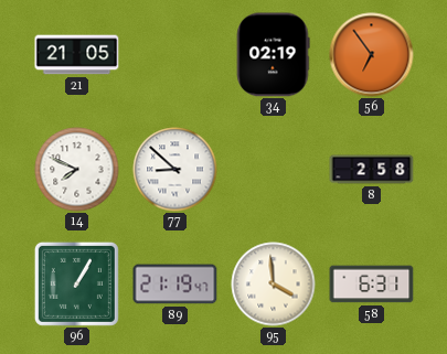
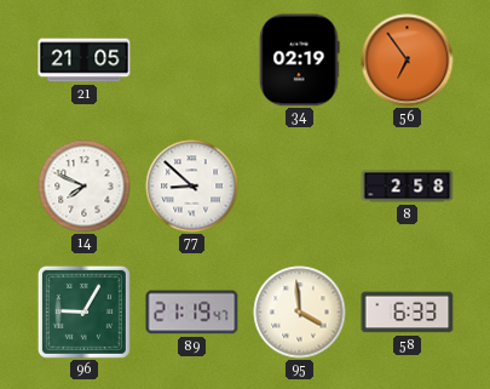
96: 1:05 -> 9:05
58: 6:31 -> 6:33
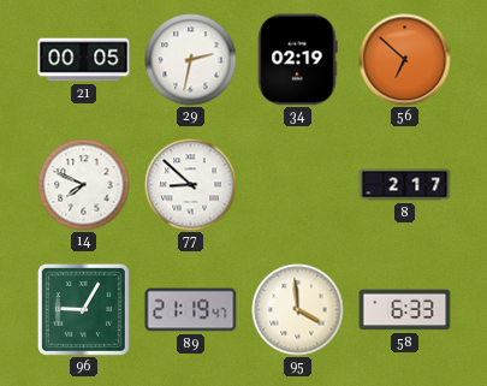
21: 21:05 -> 00:05
29: none -> 2:32
56: 6:54 -> 6:52
8: 2:58 -> 2:17
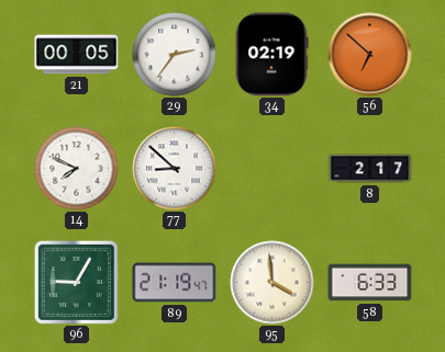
29: 2:32 -> 2:36
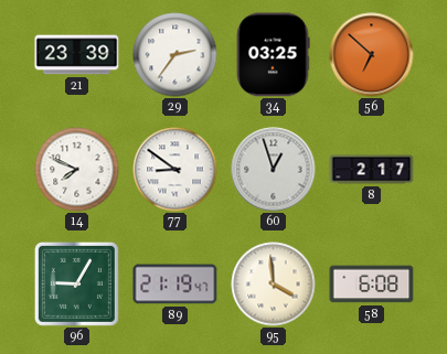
21: 00:05 -> 23:39
34: 02:19 -> 03:25
77: 8:52 -> 8:51
60: none -> 12:57
58: 6:33 -> 6:08
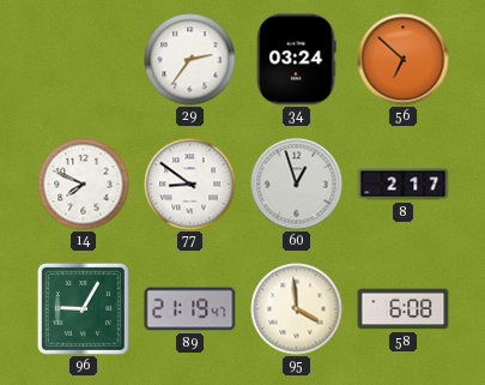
21: 23:39 -> none
34: 03:25 -> 03:24
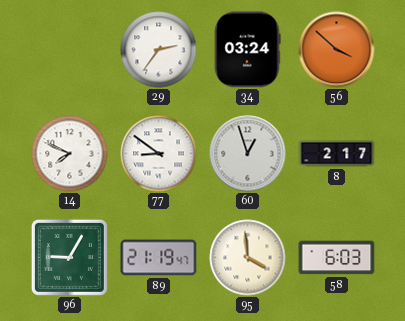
56: 6:52 -> 3:52
58: 6:08 -> 6:03
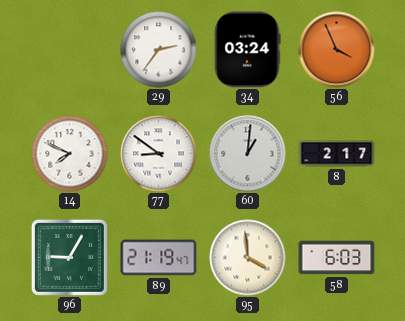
56: 3:52 -> 3:56
60: 12:57 -> 1:01
